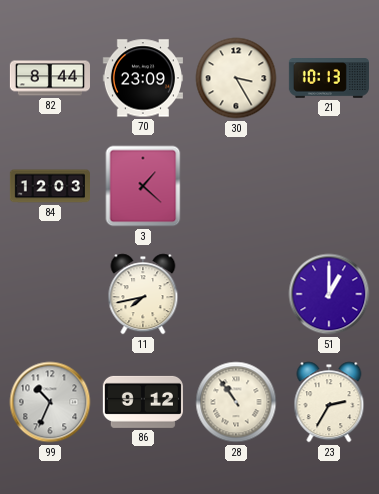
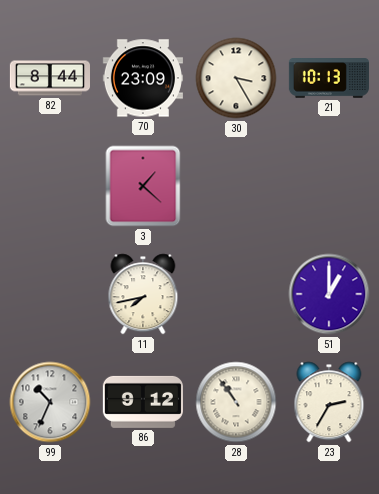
84: 12:03 -> none
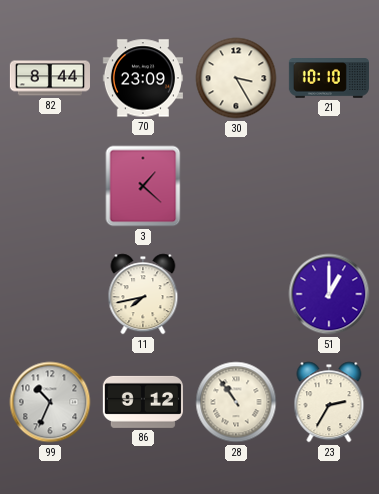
21: 10:13 -> 10:10
